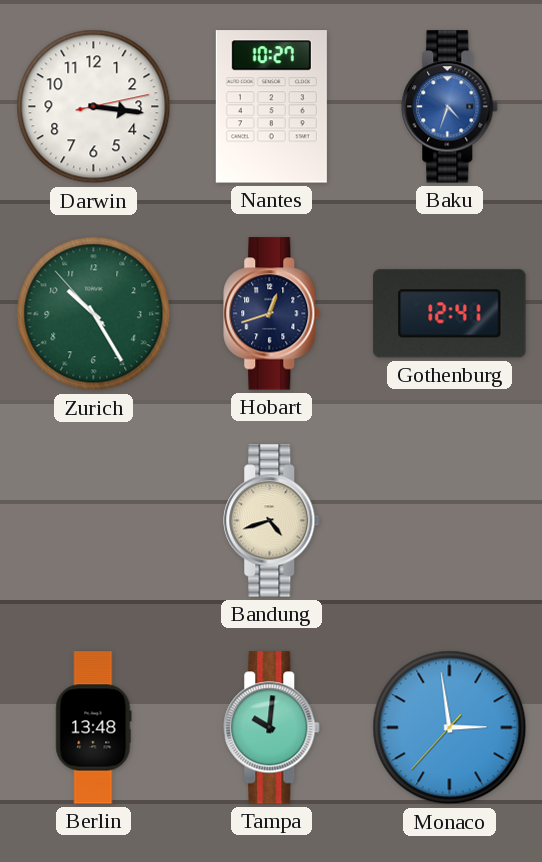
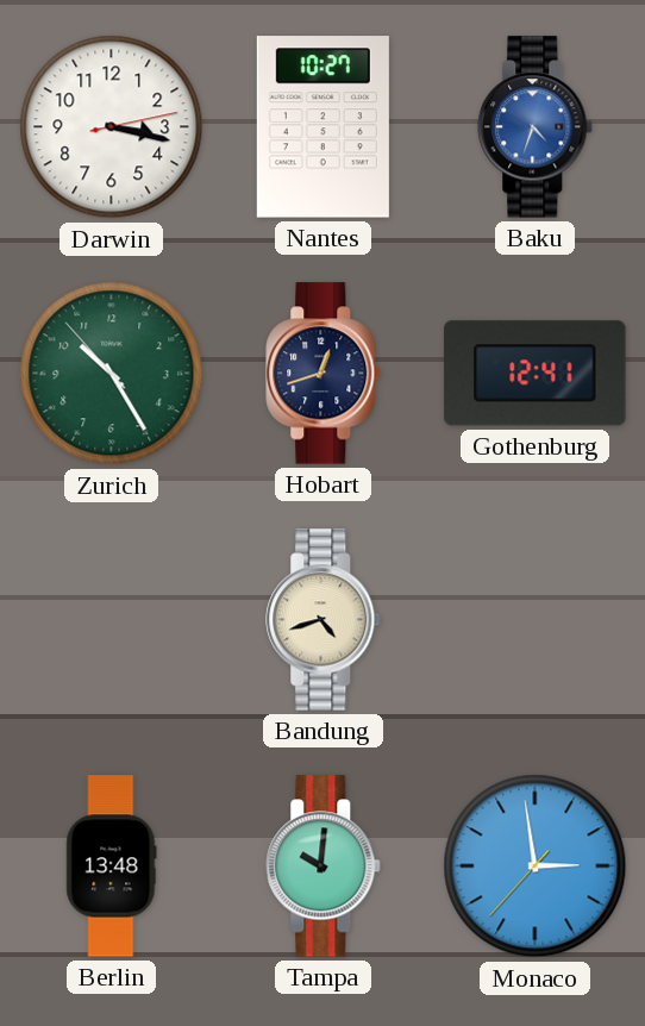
Darwin: 3:16 -> 3:17
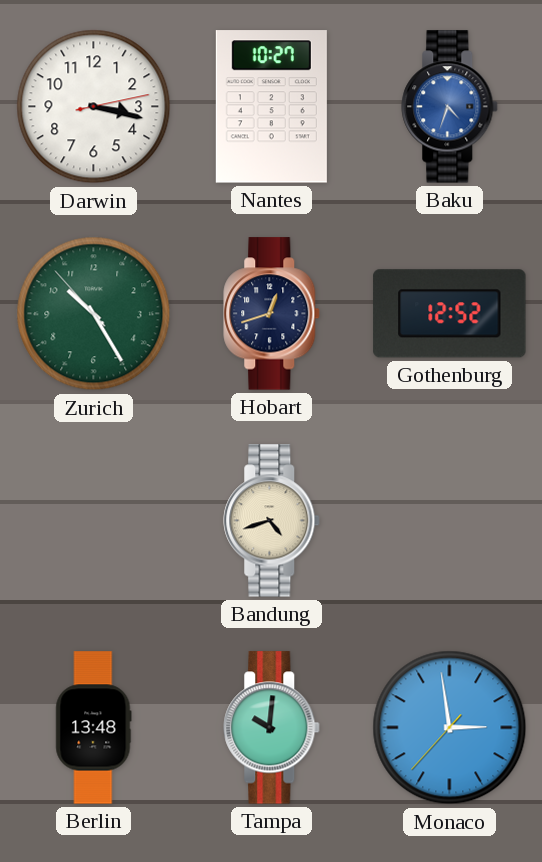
Gothenburg: 12:41 -> 12:52
